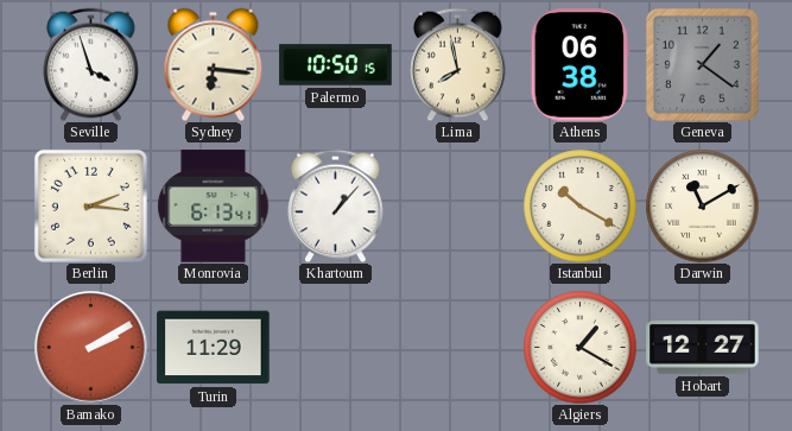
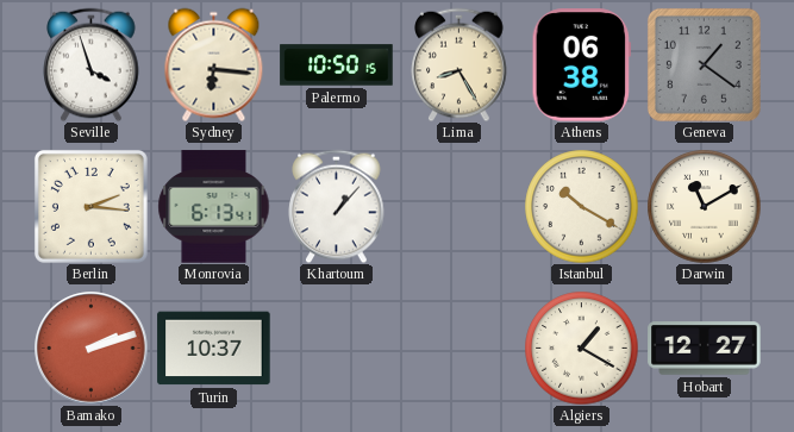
Lima: 7:58 -> 8:25
Bamako: 2:10 -> 2:12
Turin: 11:29 -> 10:37
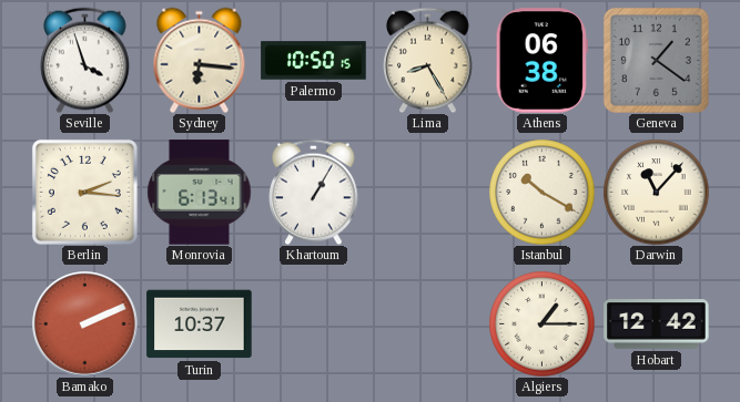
Khartoum: 1:07 -> 1:05
Darwin: 11:10 -> 11:07
Bamako: 2:12 -> 2:11
Algiers: 1:20 -> 1:15
Hobart: 12:27 -> 12:42
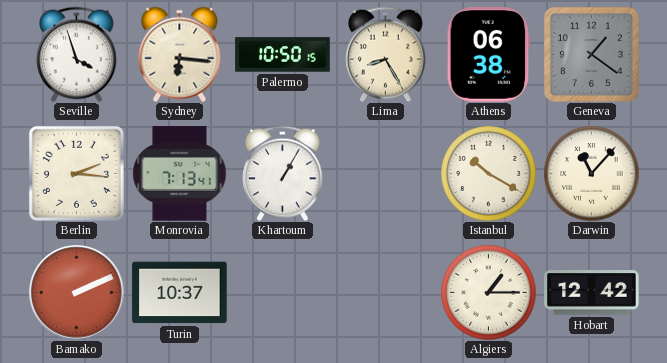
Monrovia: 6:13 -> 7:13
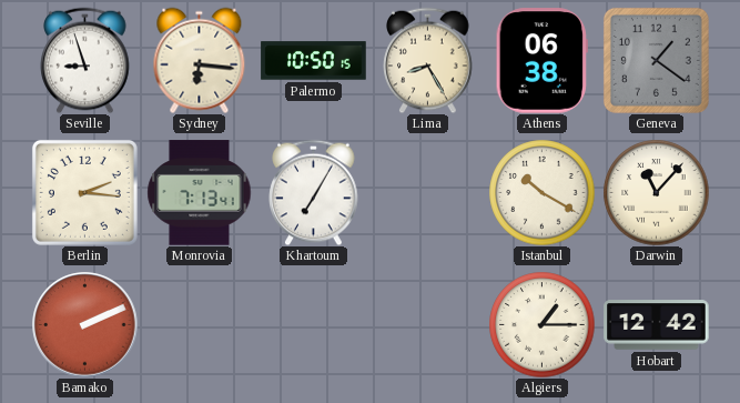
Seville: 3:57 -> 8:57
Khartoum: 1:05 -> 7:05
Turin: 10:37 -> none
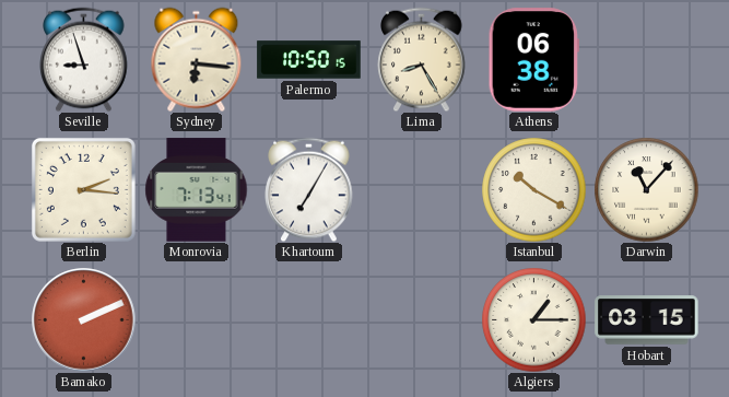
Geneva: 1:21 -> none
Hobart: 12:42 -> 03:15
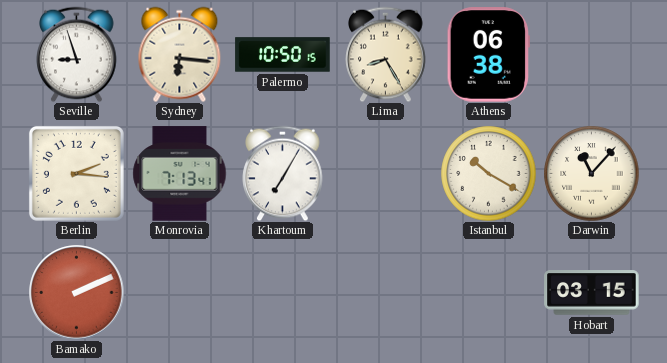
Algiers: 1:15 -> none
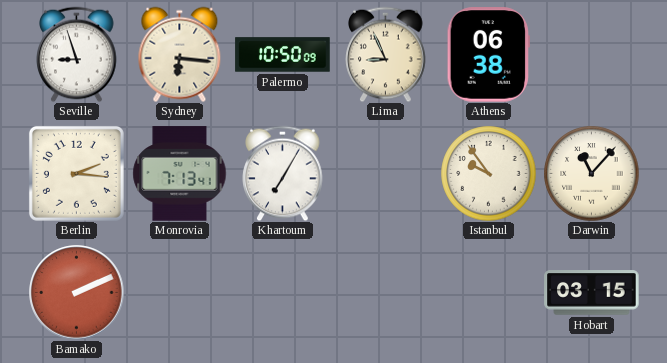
Palermo: 10:50:15 -> 10:50:09
Lima: 8:25 -> 8:56
Istanbul: 10:20 -> 9:54
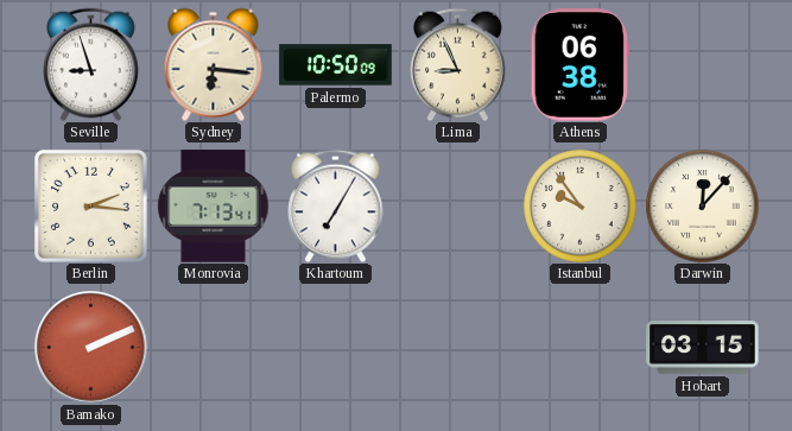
Darwin: 11:07 -> 12:07
